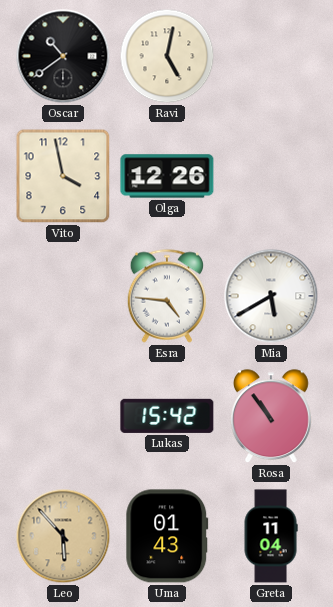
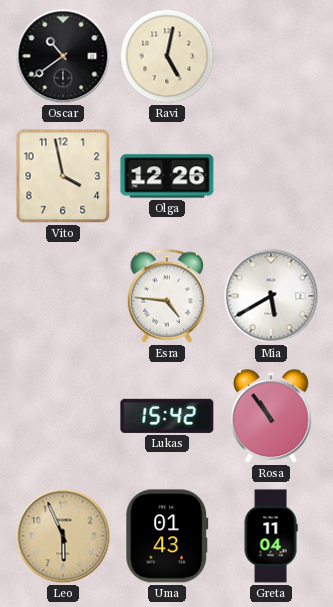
Leo: 5:53 -> 5:56
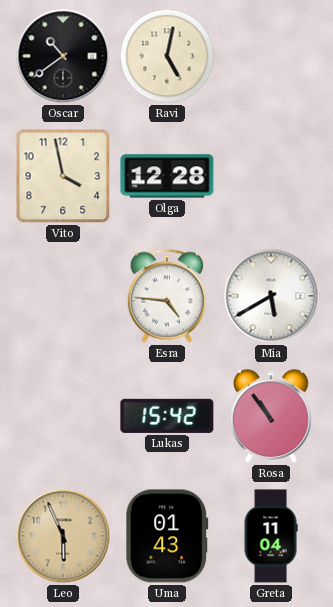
Olga: 12:26 -> 12:28
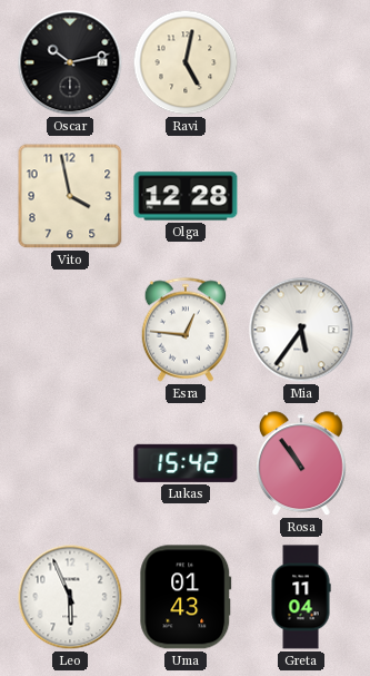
Oscar: 10:39 -> 10:13
Esra: 4:46 -> 12:46
Mia: 5:40 -> 5:36
Leo dial: champagne -> white
